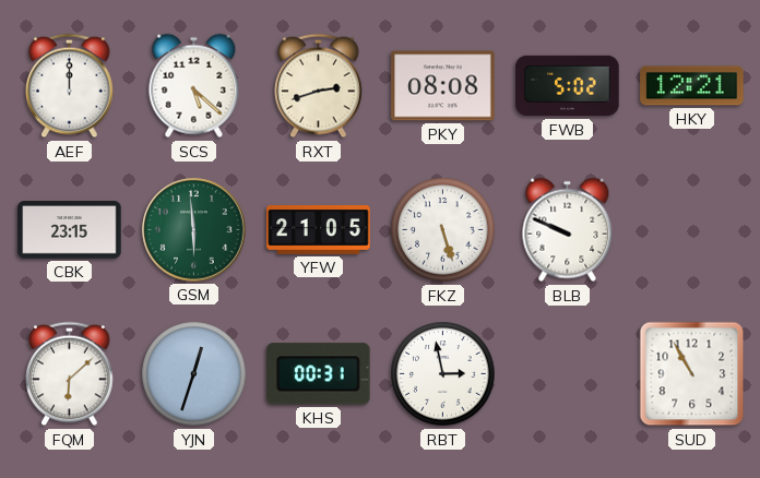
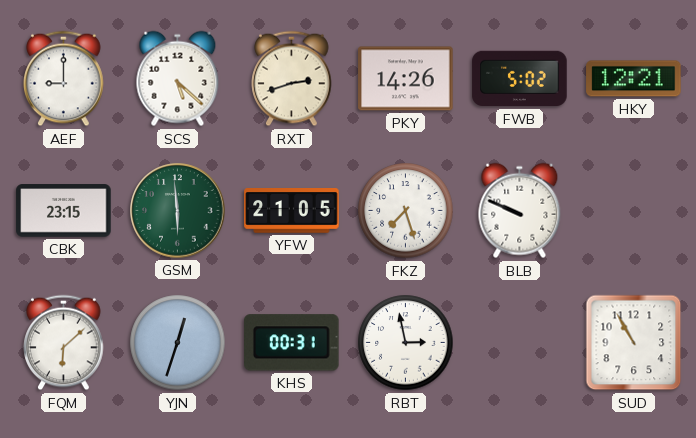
AEF: 12:00 -> 9:00
PKY: 08:08 -> 14:26
FKZ: 5:27 -> 7:27
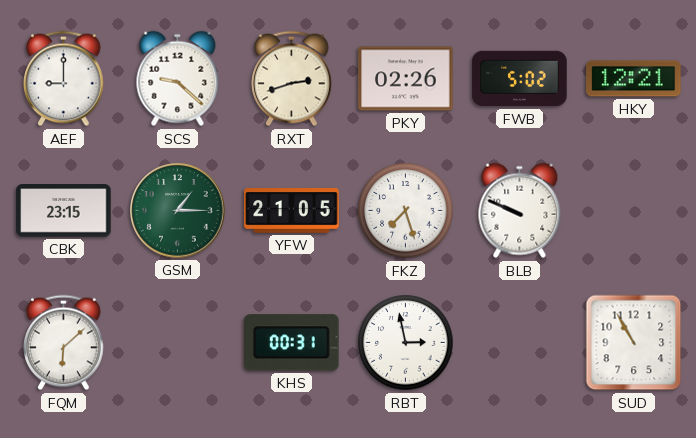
SCS: 5:22 -> 9:22
PKY: 14:26 -> 02:26
GSM: 5:59 -> 1:15
YJN: 12:33 -> none
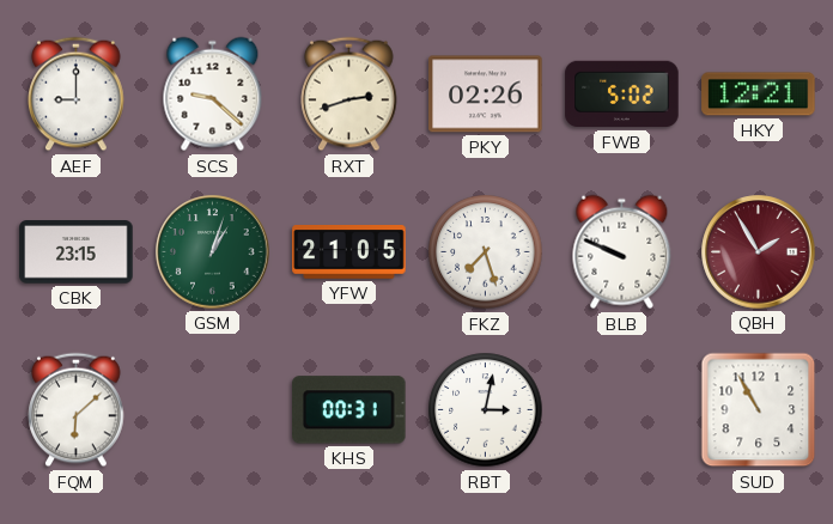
GSM: 1:15 -> 1:03
QBH: none -> 1:55
RBT: 2:58 -> 3:02
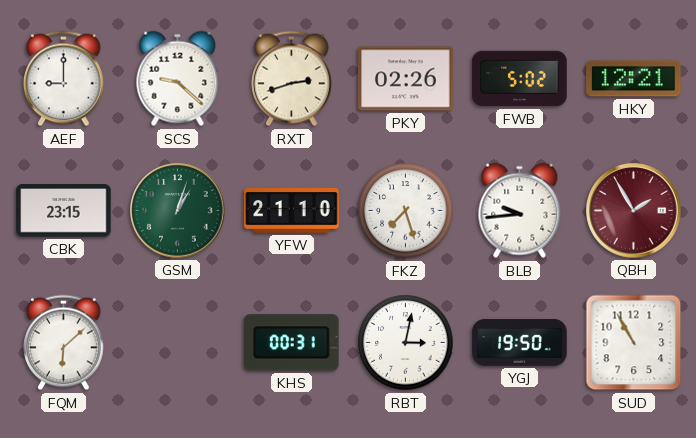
YFW: 21:05 -> 21:10
BLB: 9:49 -> 9:44
YGJ: none -> 19:50
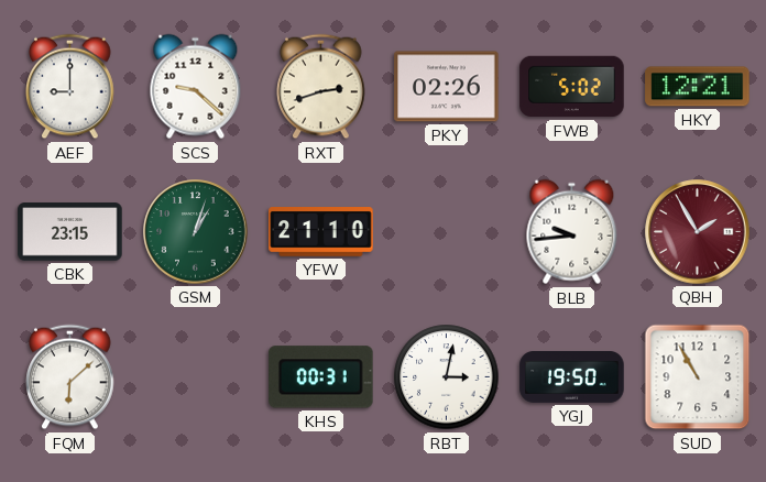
FKZ: 7:27 -> none
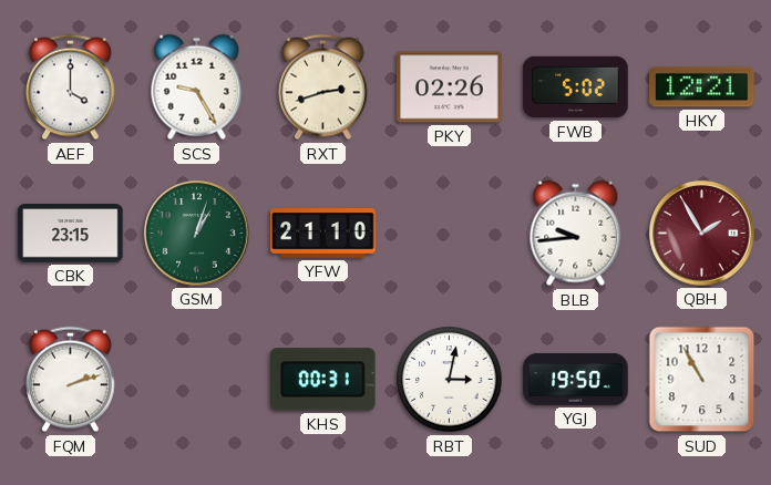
AEF: 9:00 -> 4:00
SCS: 9:22 -> 9:25
FQM: 6:08 -> 2:12
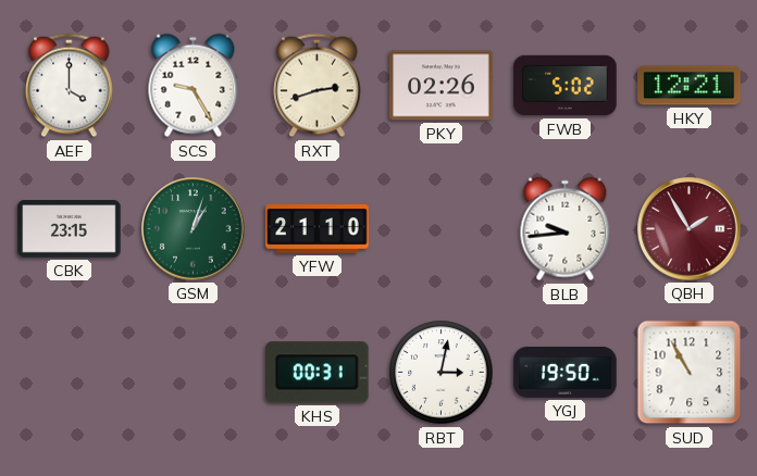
FQM: 2:12 -> none
